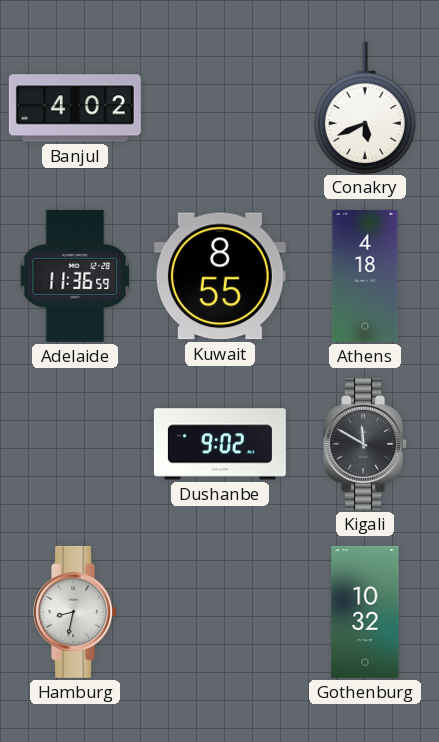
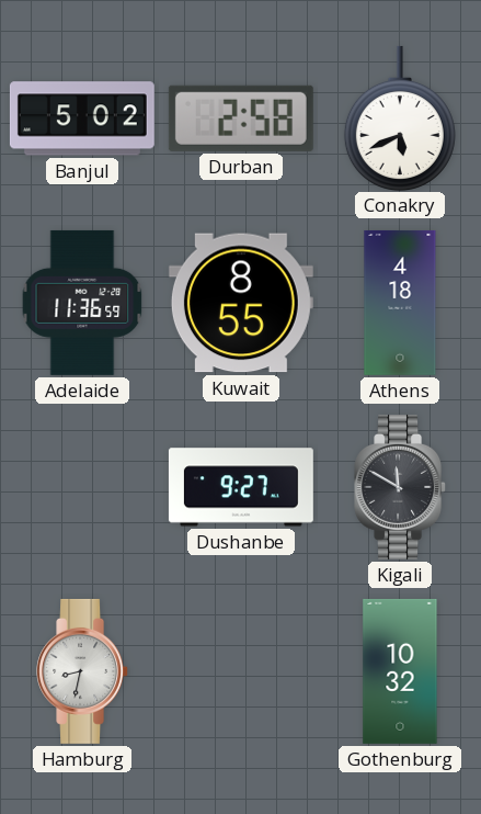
Banjul: 4:02 -> 5:02
Durban: none -> 2:58
Dushanbe: 9:02 -> 9:27
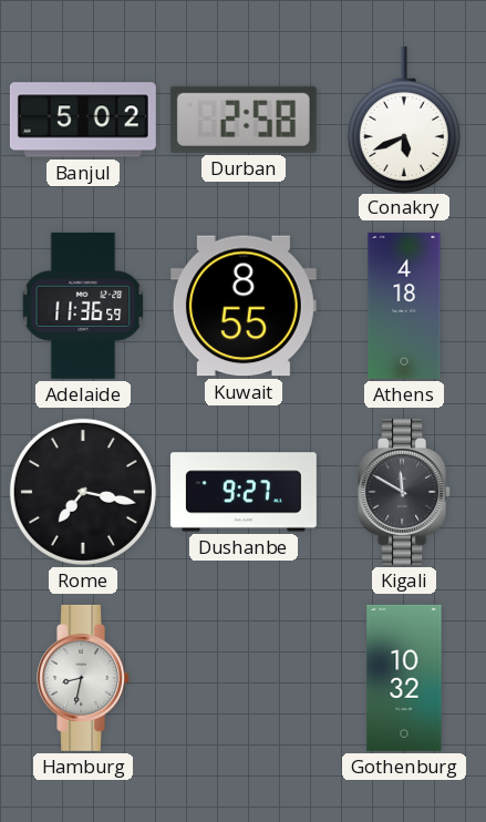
Rome: none -> 7:17
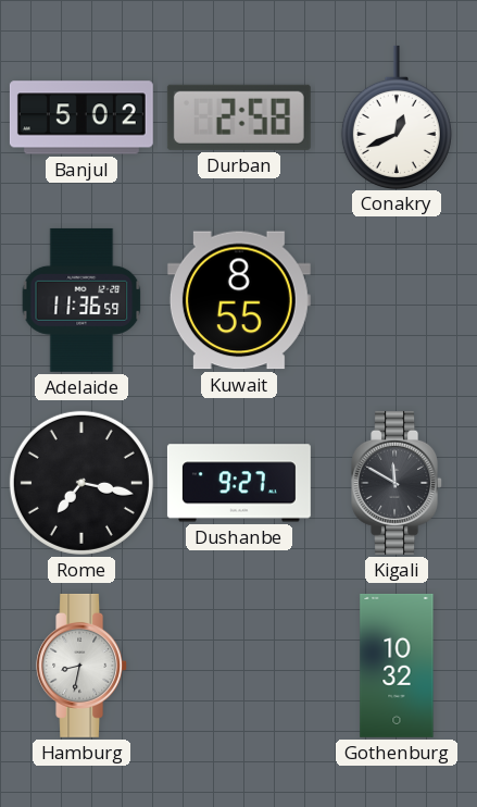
Conakry: 5:41 -> 12:41
Athens: 4:18 -> none
